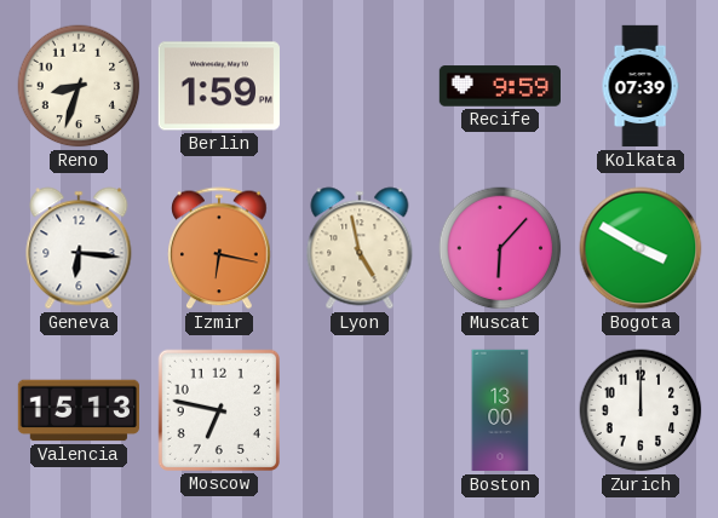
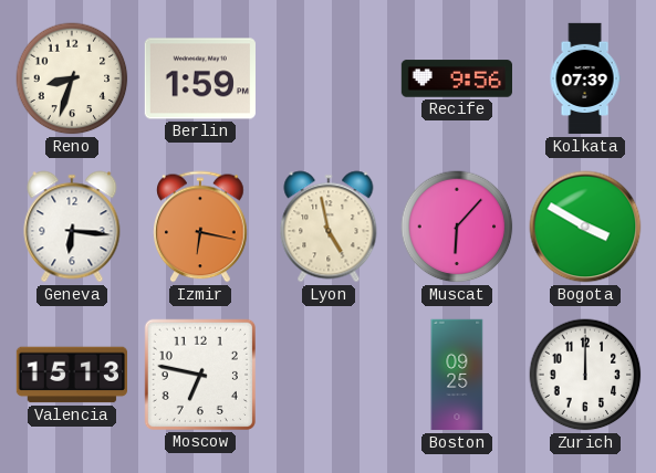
Recife: 9:59 -> 9:56
Boston: 13:00 -> 09:25
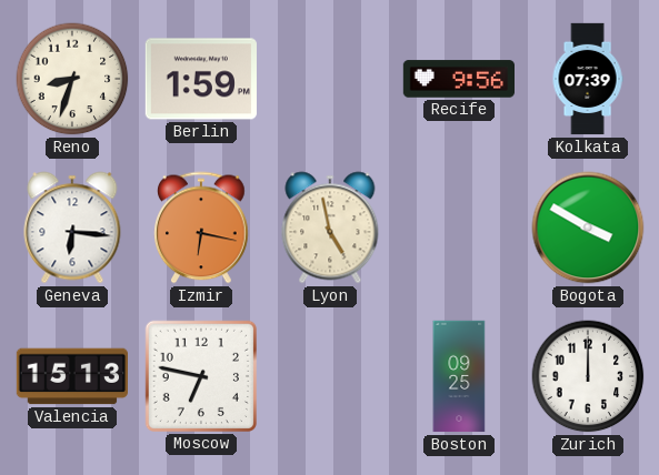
Muscat: 6:07 -> none
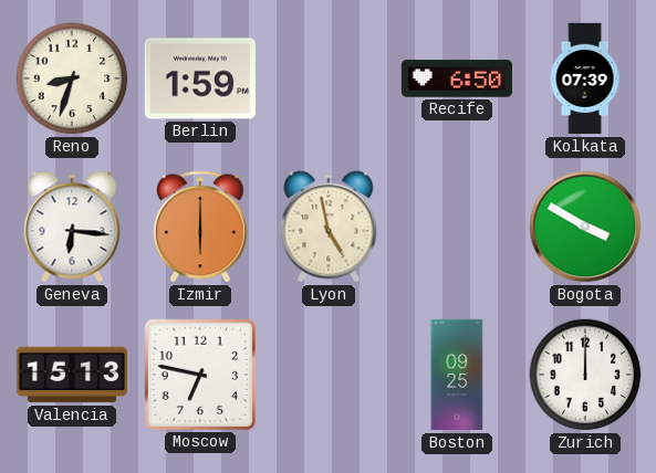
Recife: 9:56 -> 6:50
Izmir: 6:17 -> 6:00
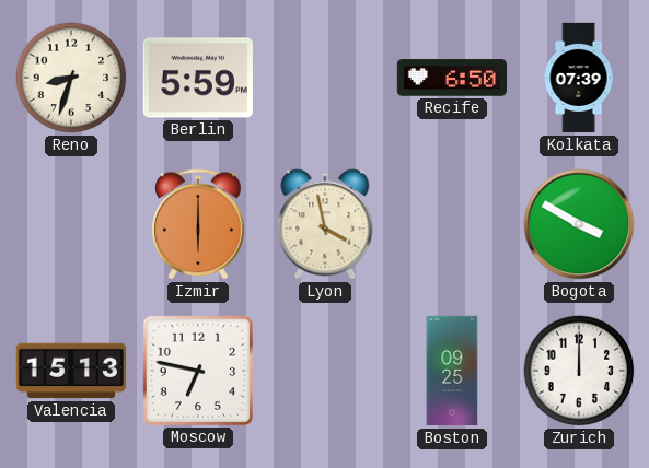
Berlin: 1:59 -> 5:59
Geneva: 6:16 -> none
Lyon: 4:58 -> 3:58
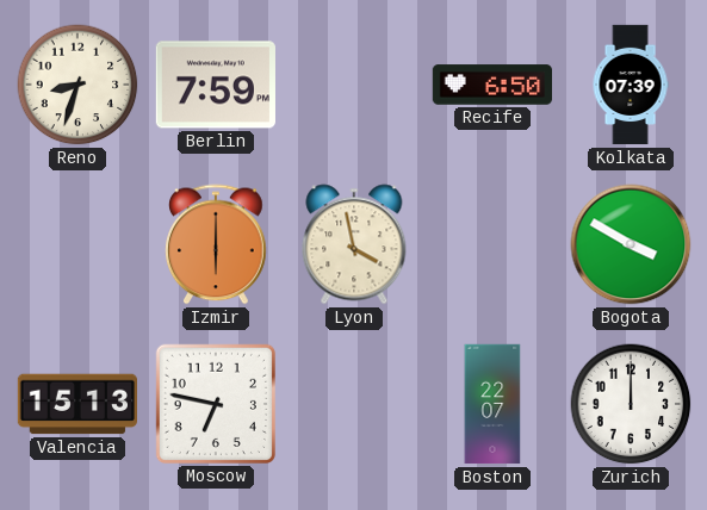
Berlin: 5:59 -> 7:59
Boston: 09:25 -> 22:07
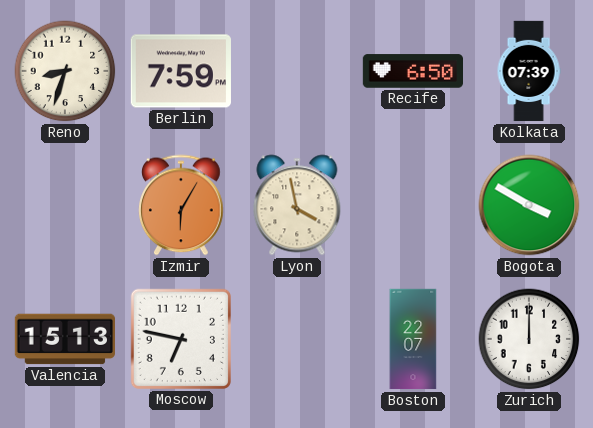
Izmir: 6:00 -> 6:05
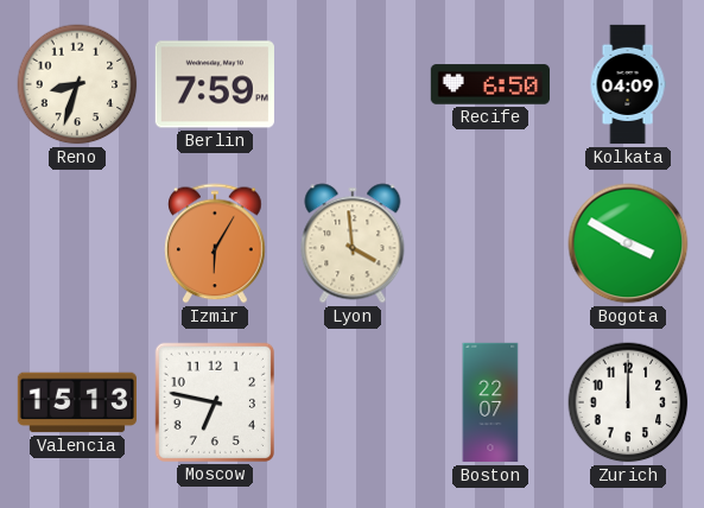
Kolkata: 07:39 -> 04:09
Lyon: 3:58 -> 3:59
